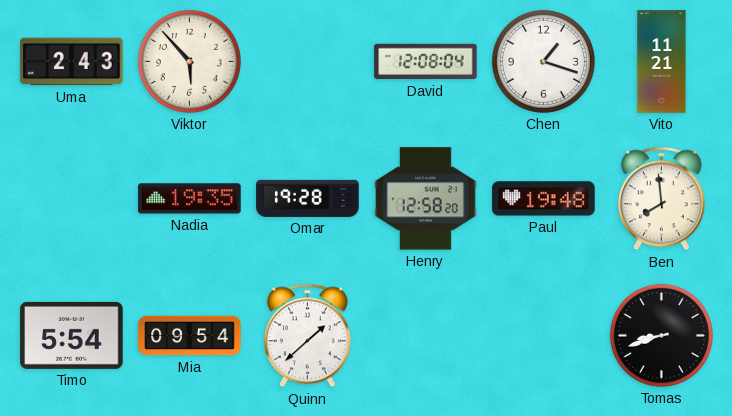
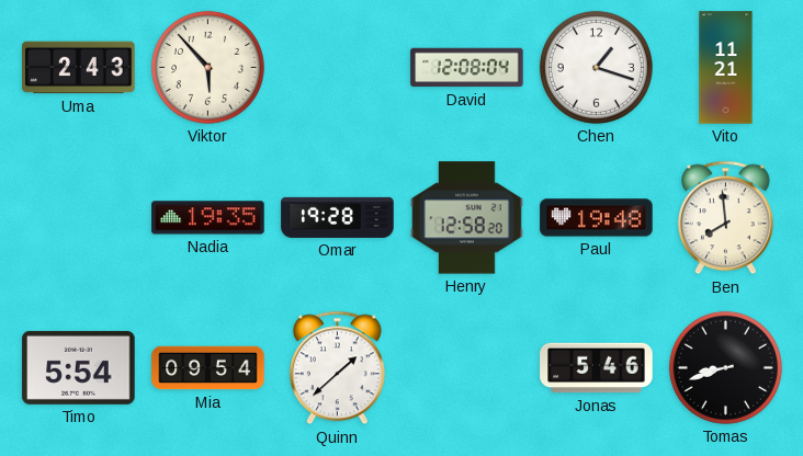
Jonas: none -> 5:46
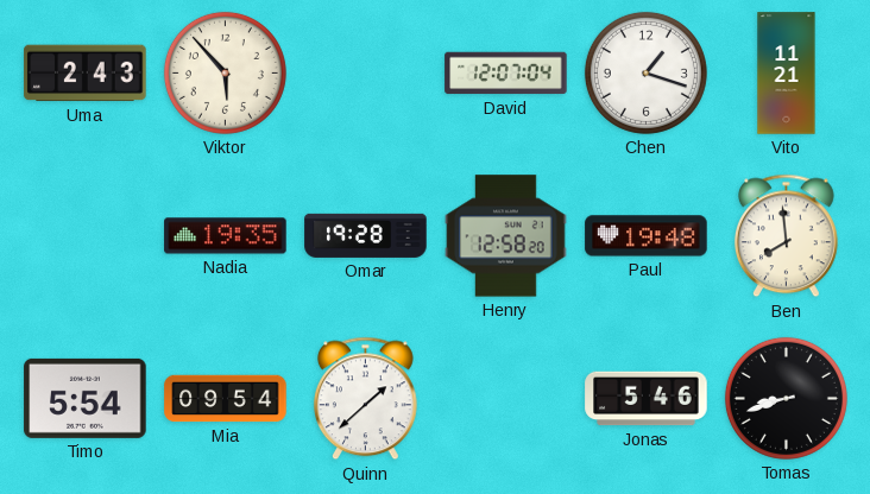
David: 12:08 -> 12:07
